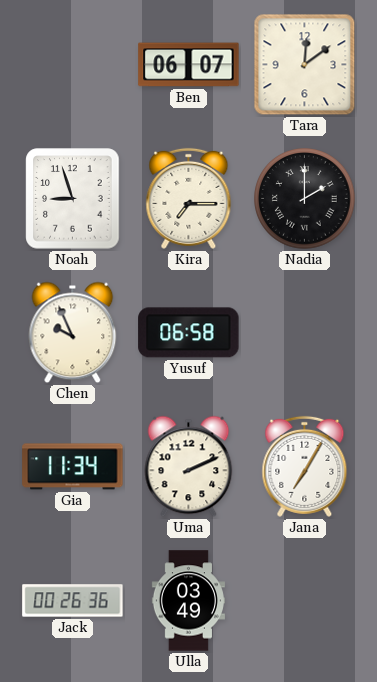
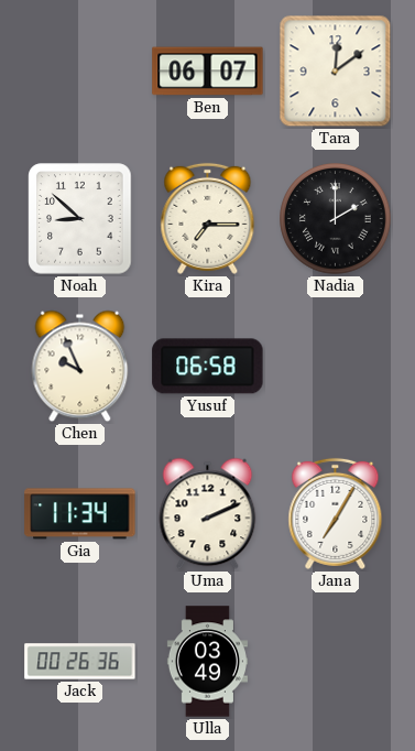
Noah: 8:57 -> 8:52
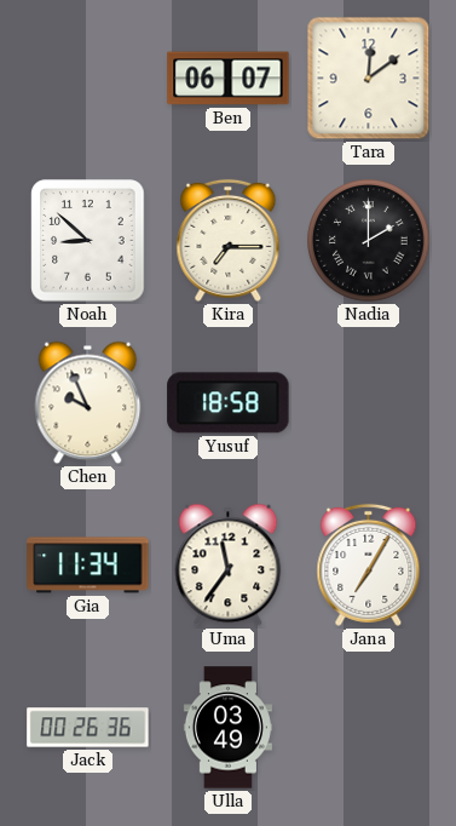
Yusuf: 06:58 -> 18:58
Uma: 2:11 -> 11:36
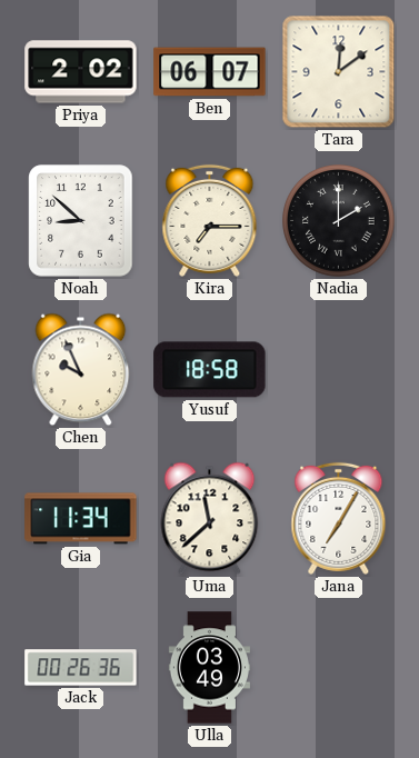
Priya: none -> 2:02
Uma: 11:36 -> 11:38
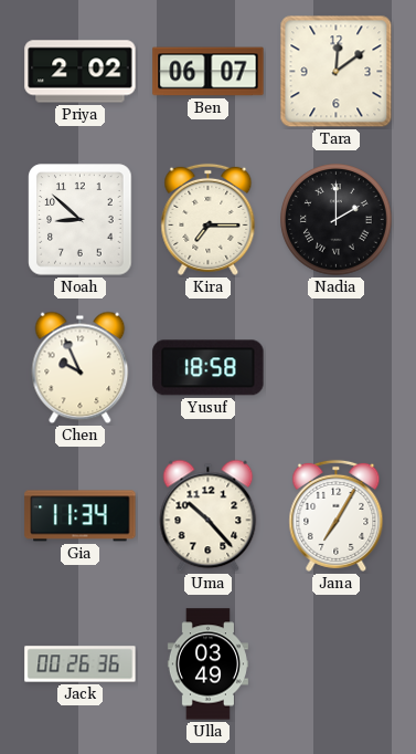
Uma: 11:38 -> 10:23
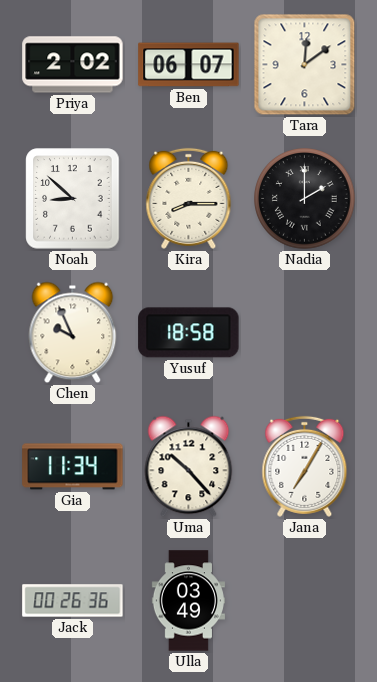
Kira: 7:15 -> 8:15
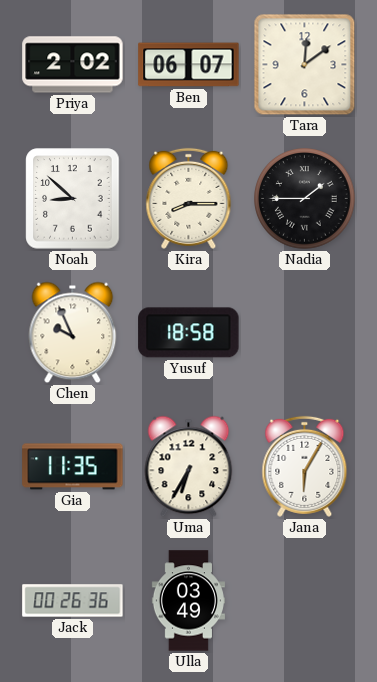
Nadia: 2:00 -> 1:45
Gia: 11:34 -> 11:35
Uma: 10:23 -> 6:35
Jana: 7:05 -> 6:05
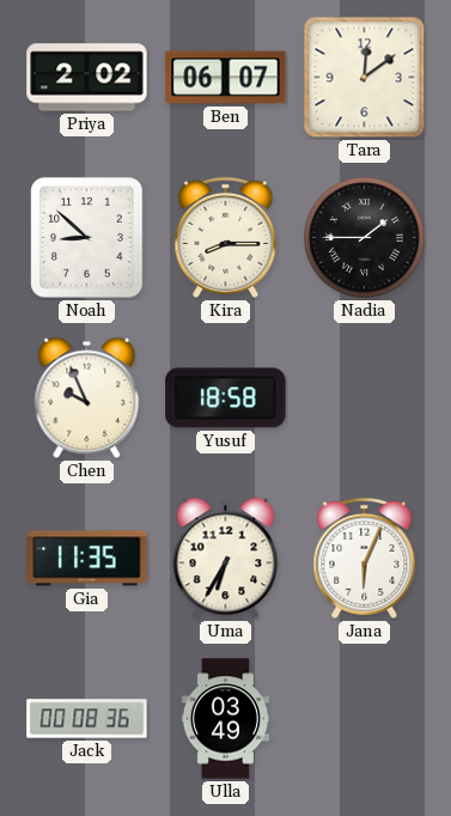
Jana: 6:05 -> 6:04
Jack: 00:26 -> 00:08
